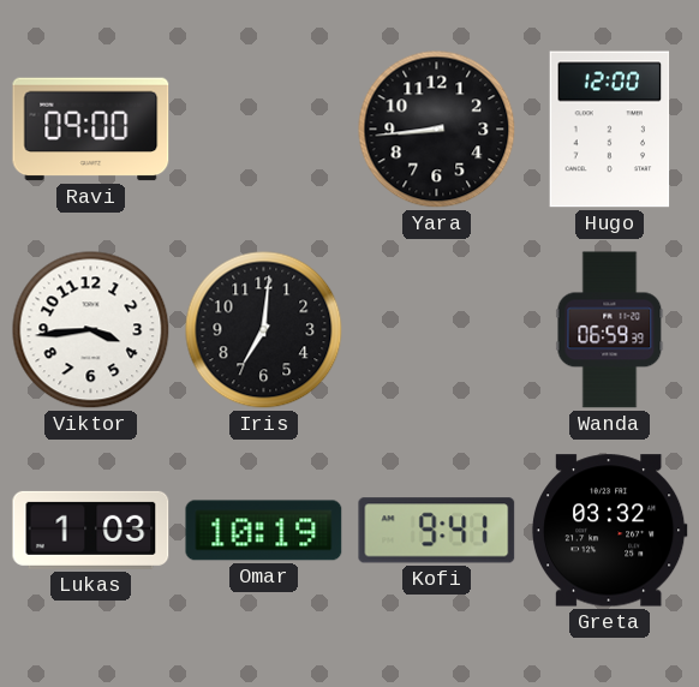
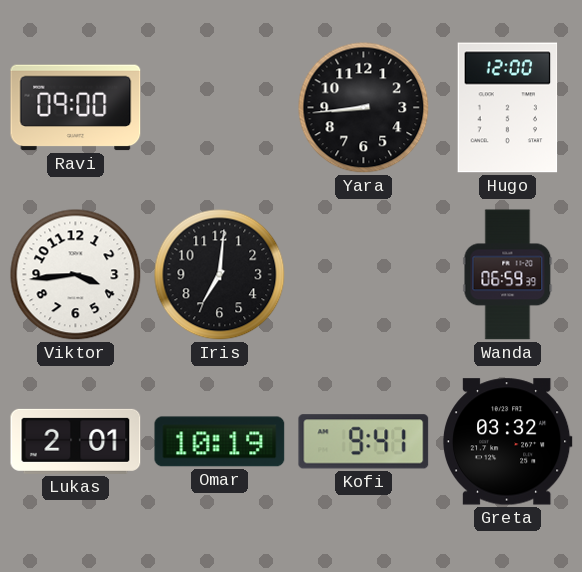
Lukas: 1:03 -> 2:01
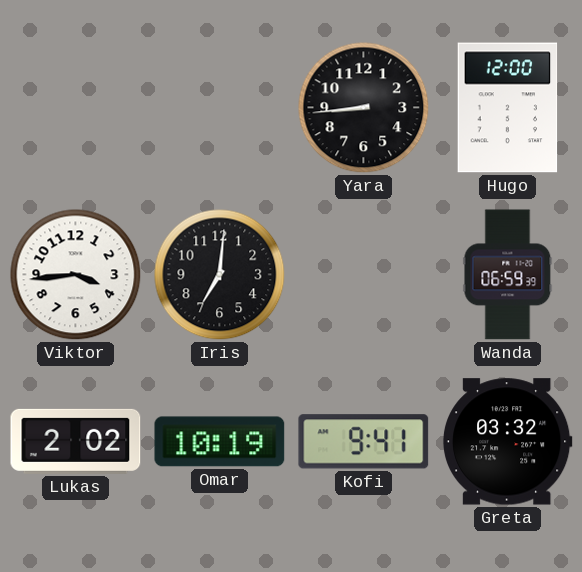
Ravi: 09:00 -> none
Lukas: 2:01 -> 2:02
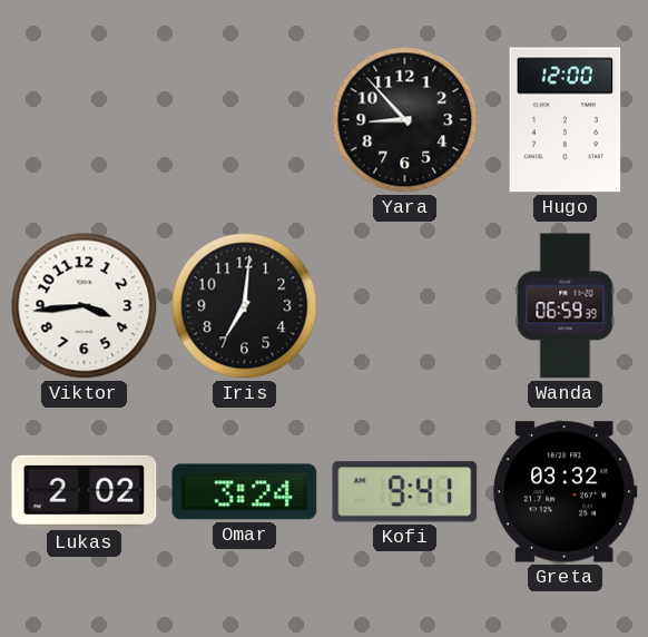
Yara: 8:44 -> 8:53
Omar: 10:19 -> 3:24
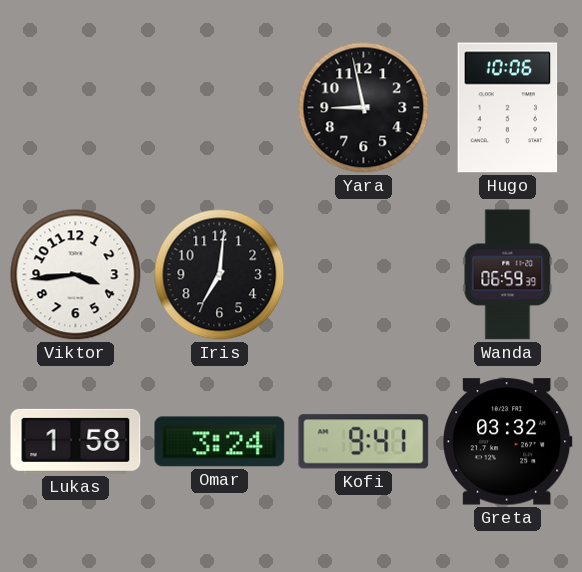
Yara: 8:53 -> 8:58
Hugo: 12:00 -> 10:06
Lukas: 2:02 -> 1:58
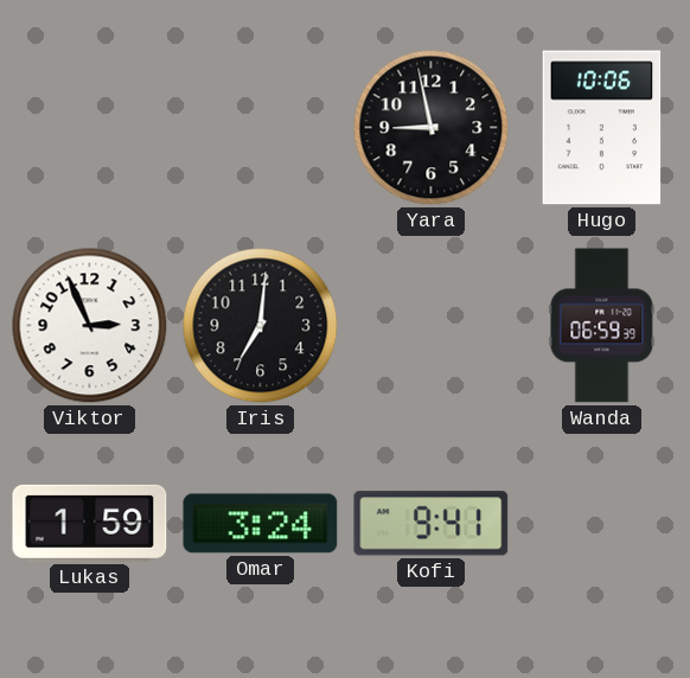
Viktor: 3:44 -> 2:56
Lukas: 1:58 -> 1:59
Greta: 03:32 -> none
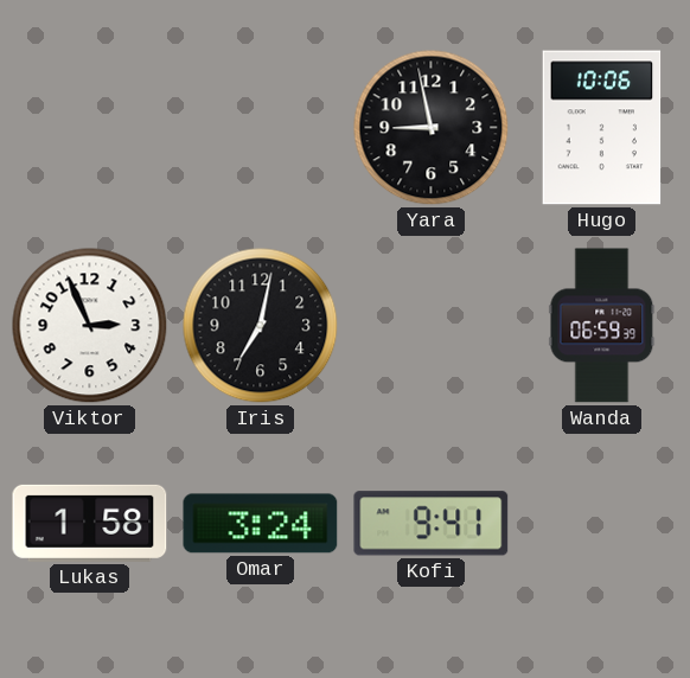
Iris: 7:01 -> 7:02
Lukas: 1:59 -> 1:58
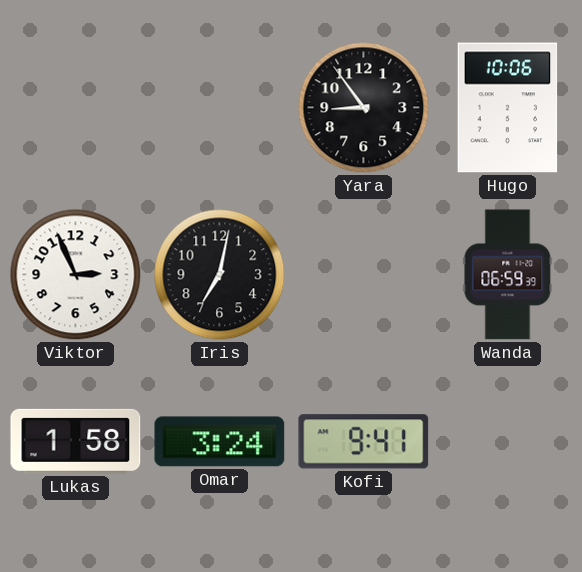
Yara: 8:58 -> 8:54
